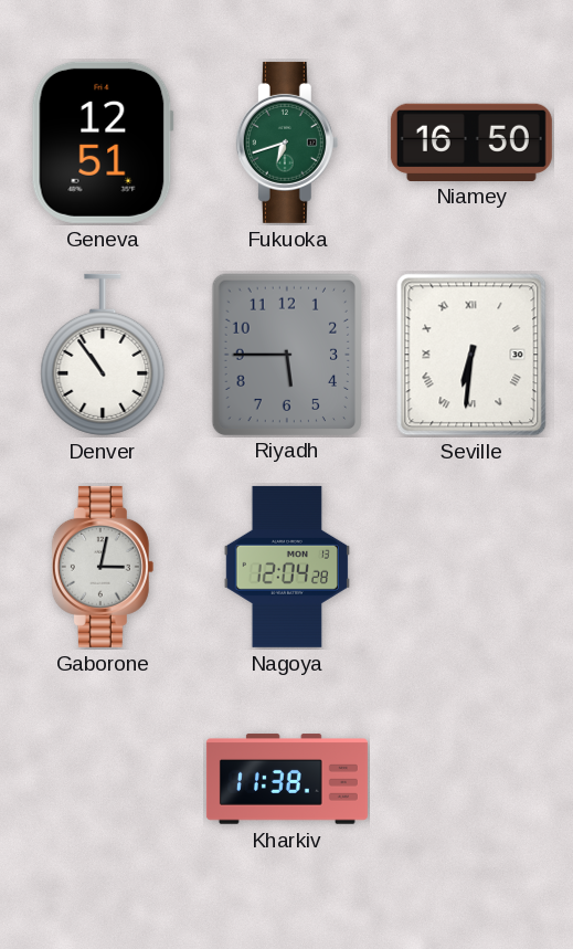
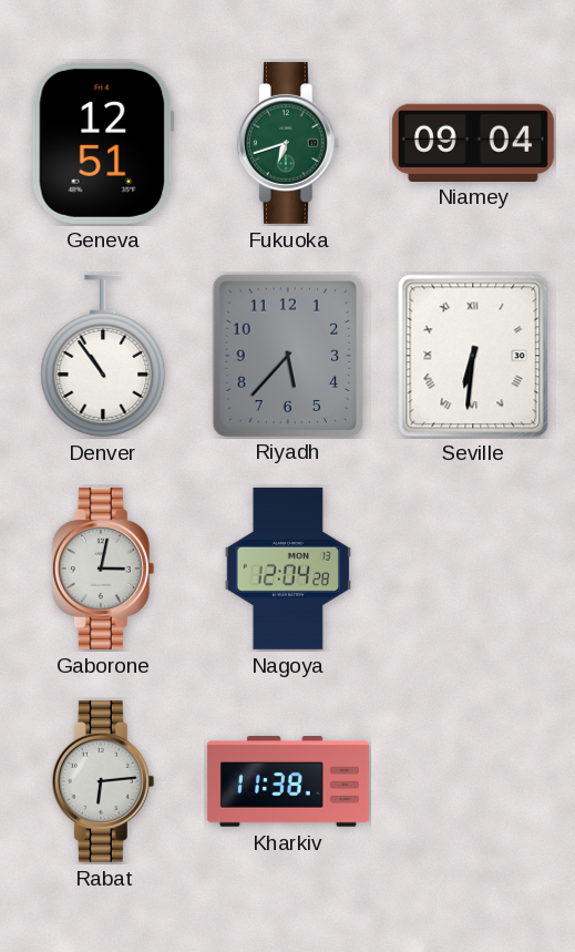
Niamey: 16:50 -> 09:04
Riyadh: 5:45 -> 5:37
Rabat: none -> 6:14
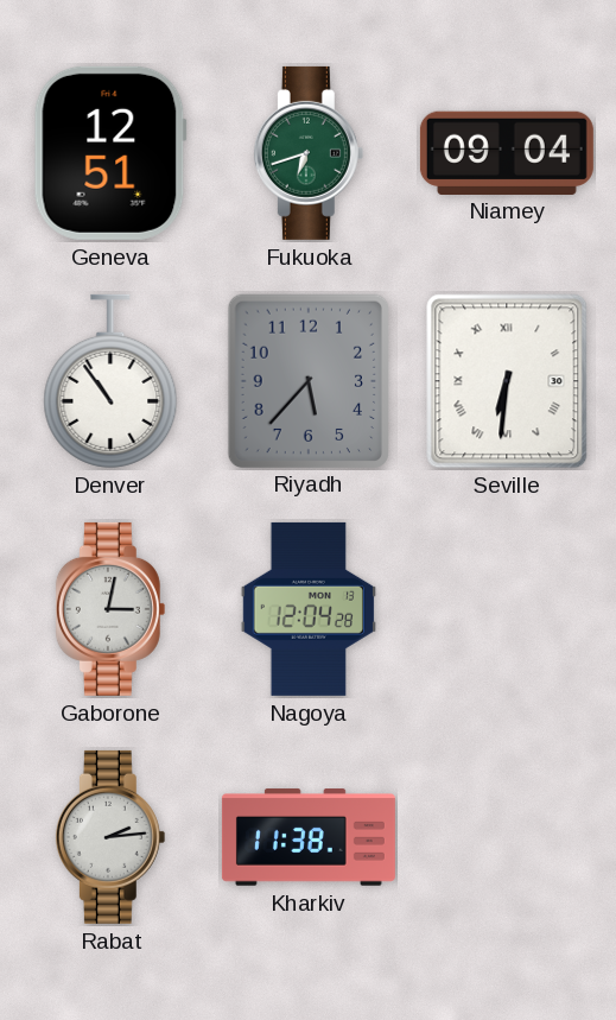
Rabat: 6:14 -> 2:14
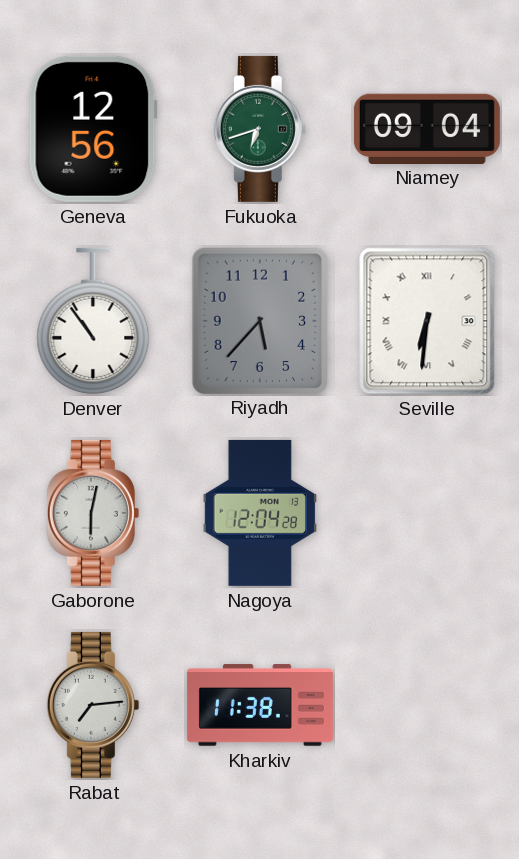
Geneva: 12:51 -> 12:56
Gaborone: 3:02 -> 6:02
Rabat: 2:14 -> 7:14
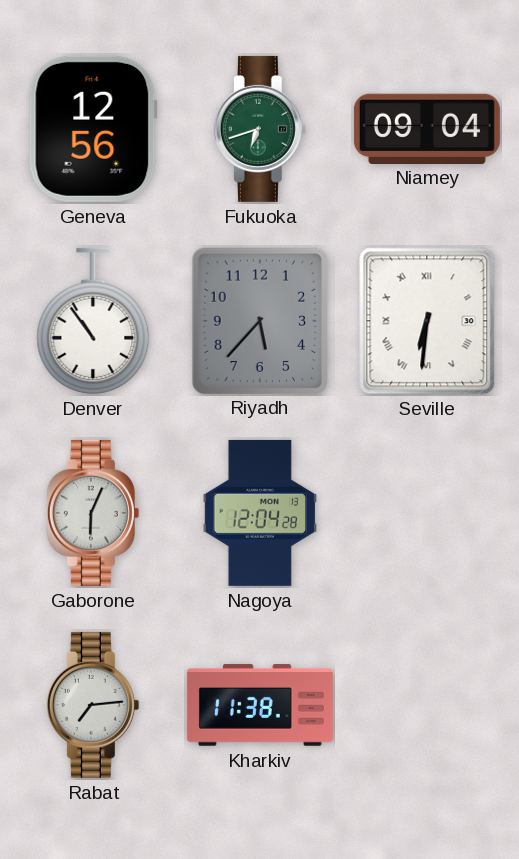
Gaborone: 6:02 -> 6:04
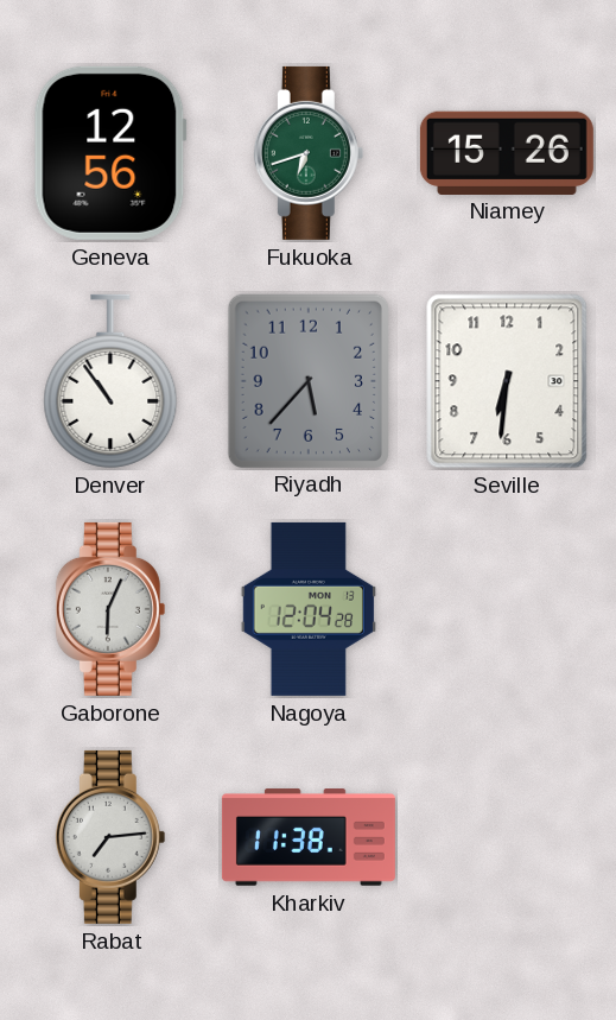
Niamey: 09:04 -> 15:26
Seville numerals: Roman -> Arabic
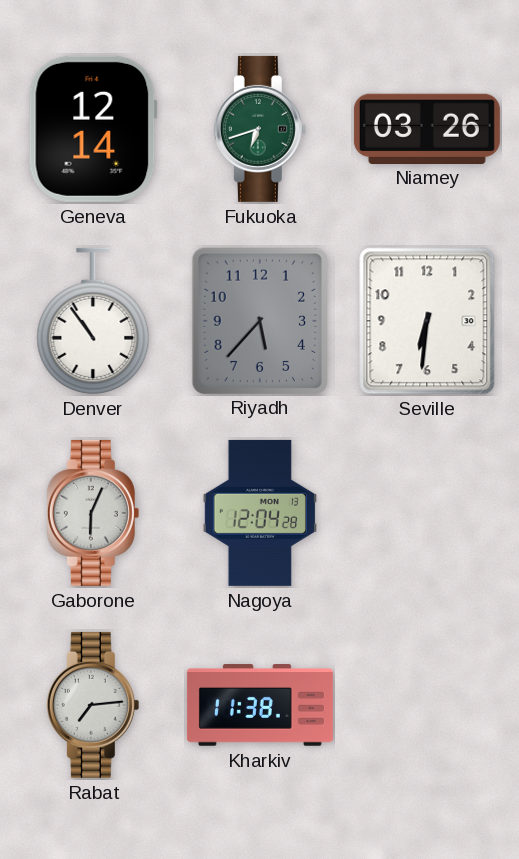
Geneva: 12:56 -> 12:14
Niamey: 15:26 -> 03:26
